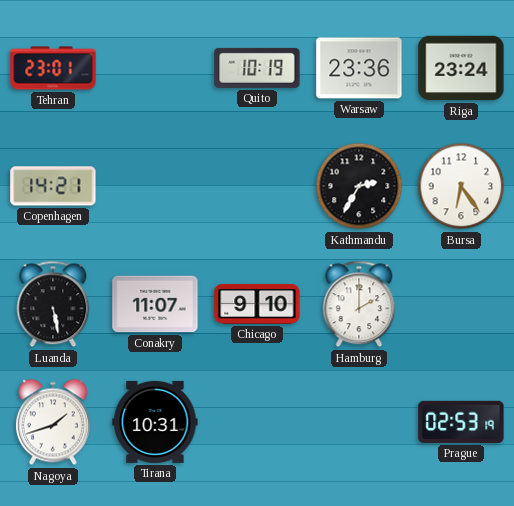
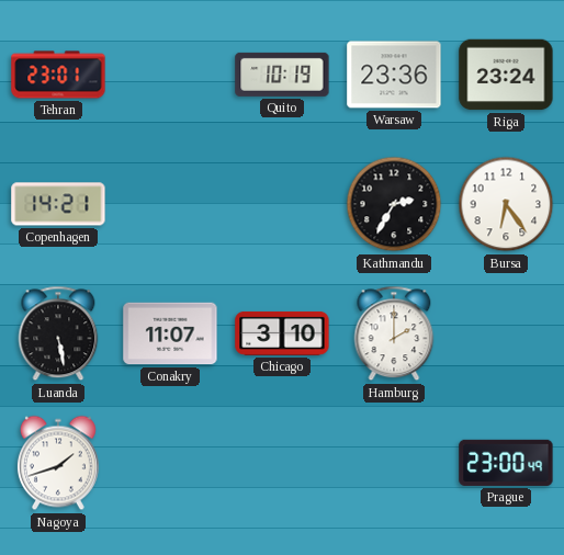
Chicago: 9:10 -> 3:10
Tirana: 10:31 -> none
Prague: 02:53 -> 23:00
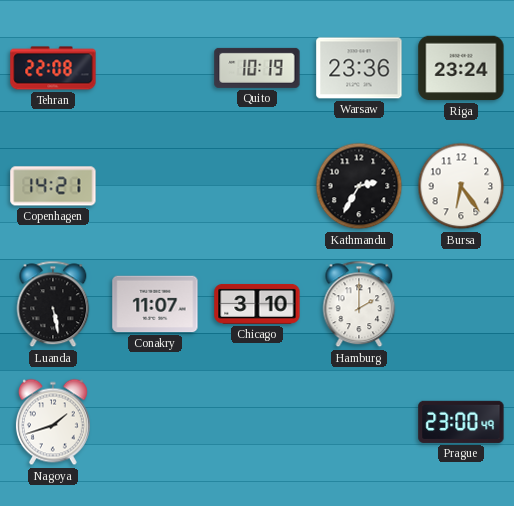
Tehran: 23:01 -> 22:08
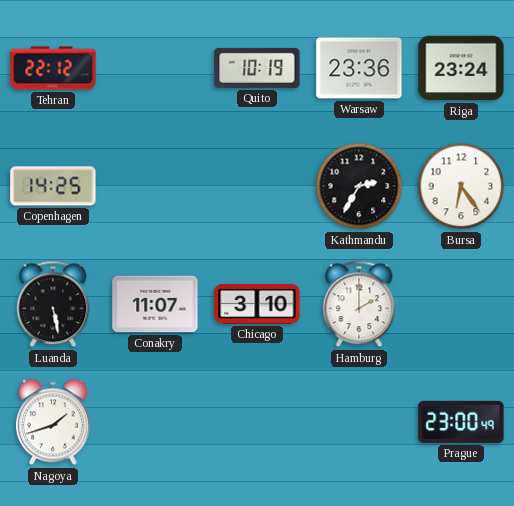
Tehran: 22:08 -> 22:12
Copenhagen: 14:21 -> 14:25
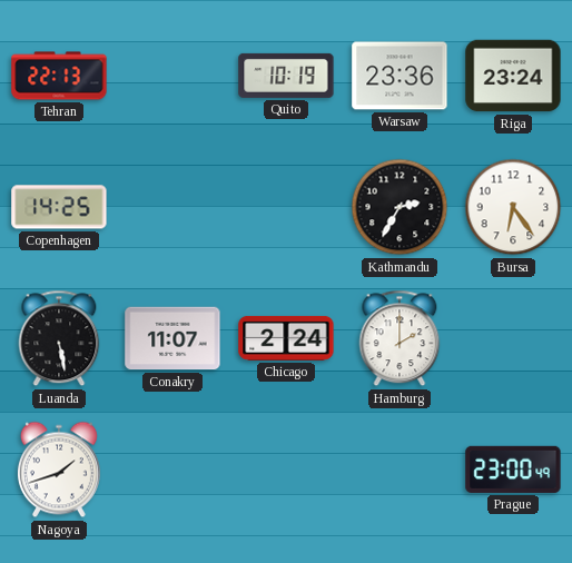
Tehran: 22:12 -> 22:13
Chicago: 3:10 -> 2:24
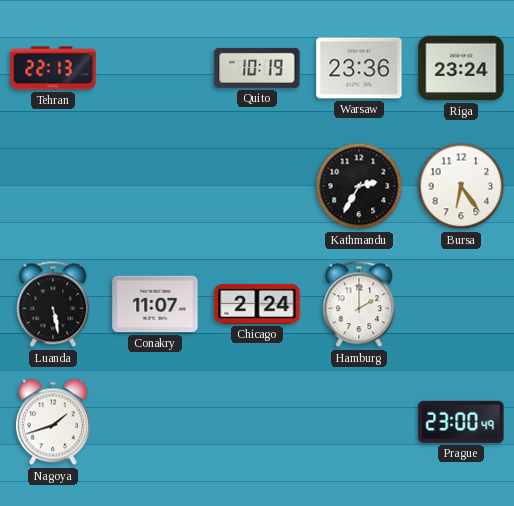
Copenhagen: 14:25 -> none
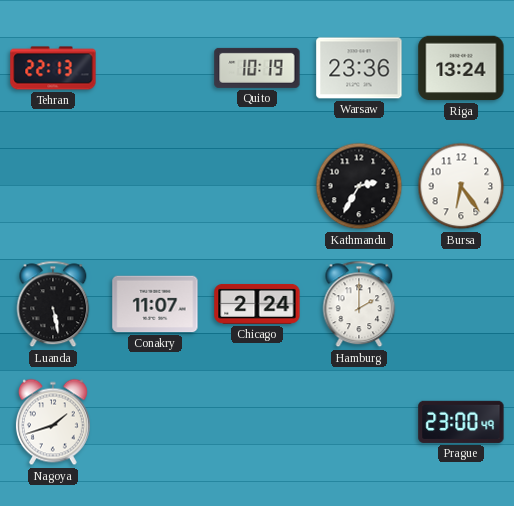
Riga: 23:24 -> 13:24
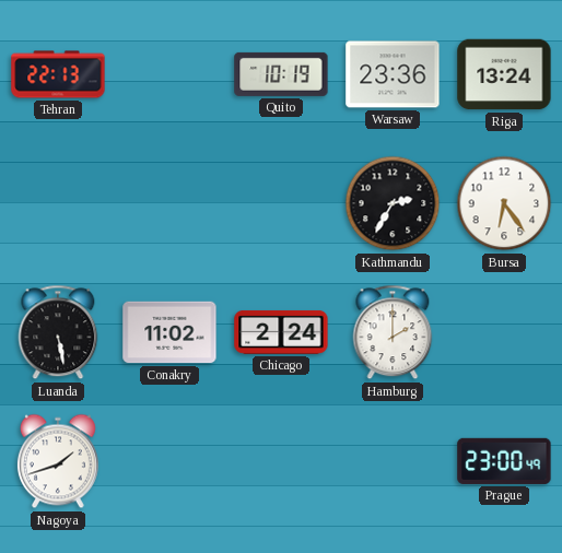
Conakry: 11:07 -> 11:02
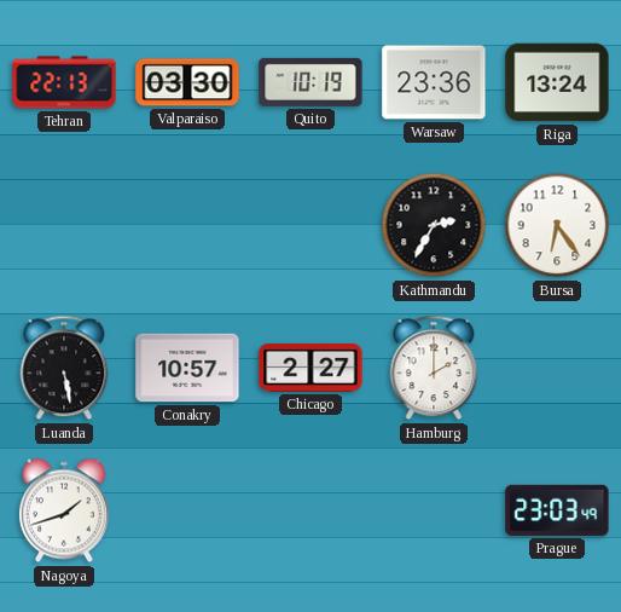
Valparaiso: none -> 03:30
Conakry: 11:02 -> 10:57
Chicago: 2:24 -> 2:27
Prague: 23:00 -> 23:03
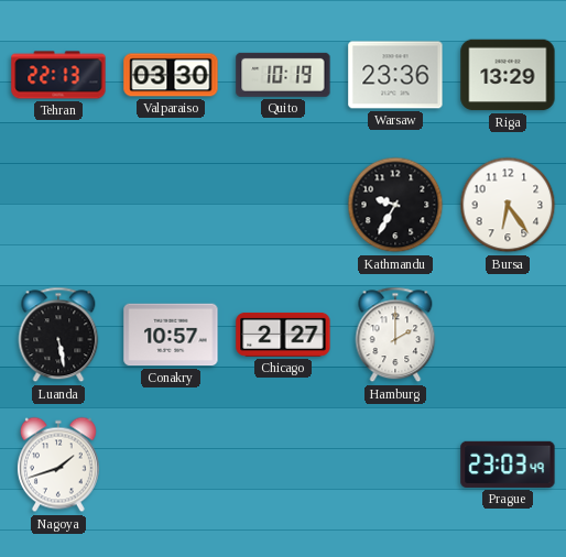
Riga: 13:24 -> 13:29
Kathmandu: 2:35 -> 9:35
